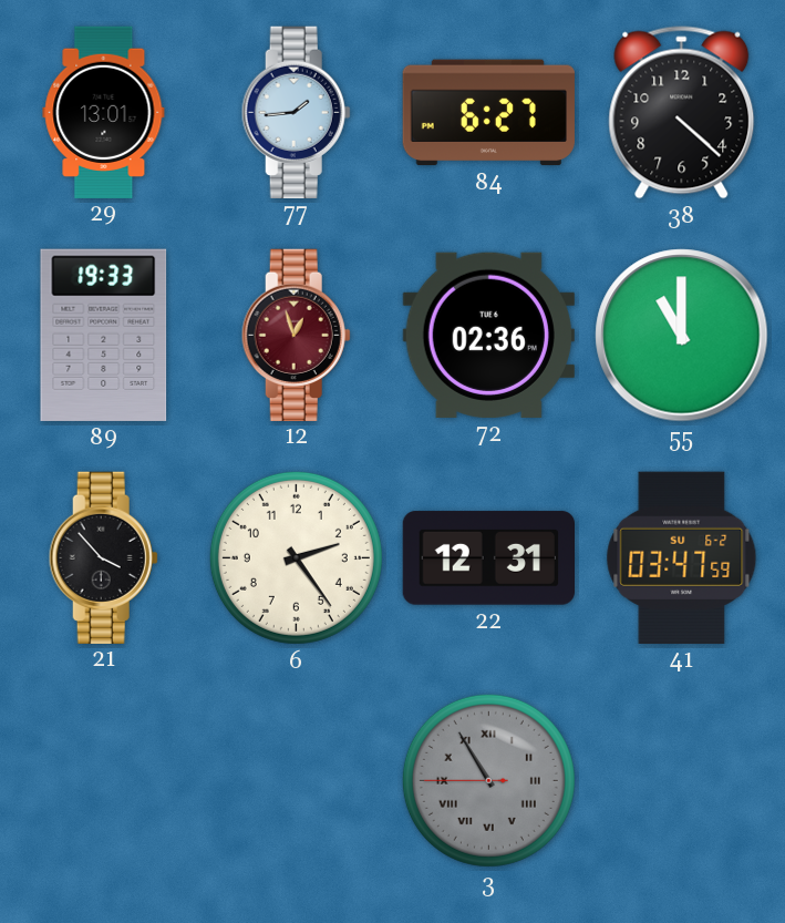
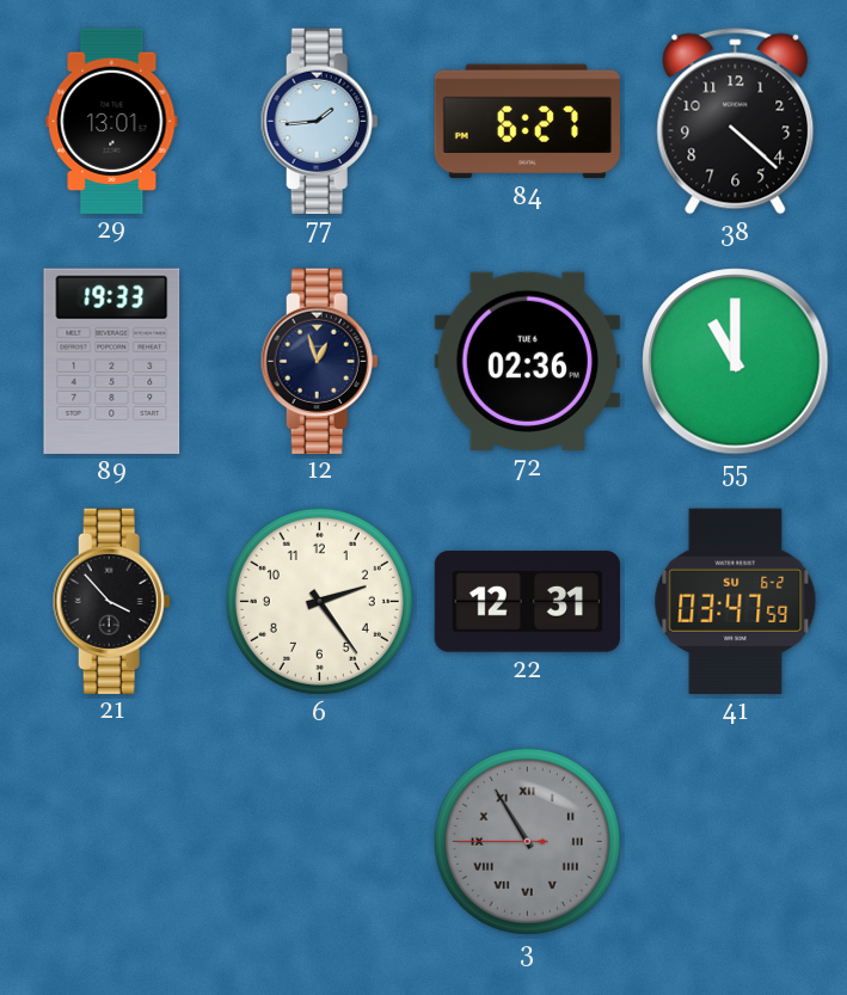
12 dial: burgundy -> navy
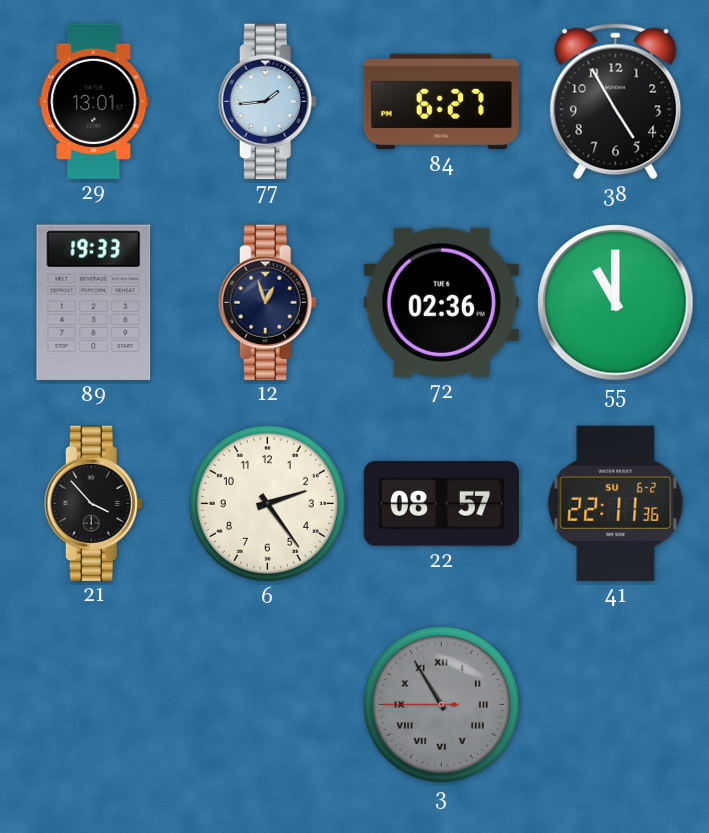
38: 4:22 -> 4:55
22: 12:31 -> 08:57
41: 03:47 -> 22:11
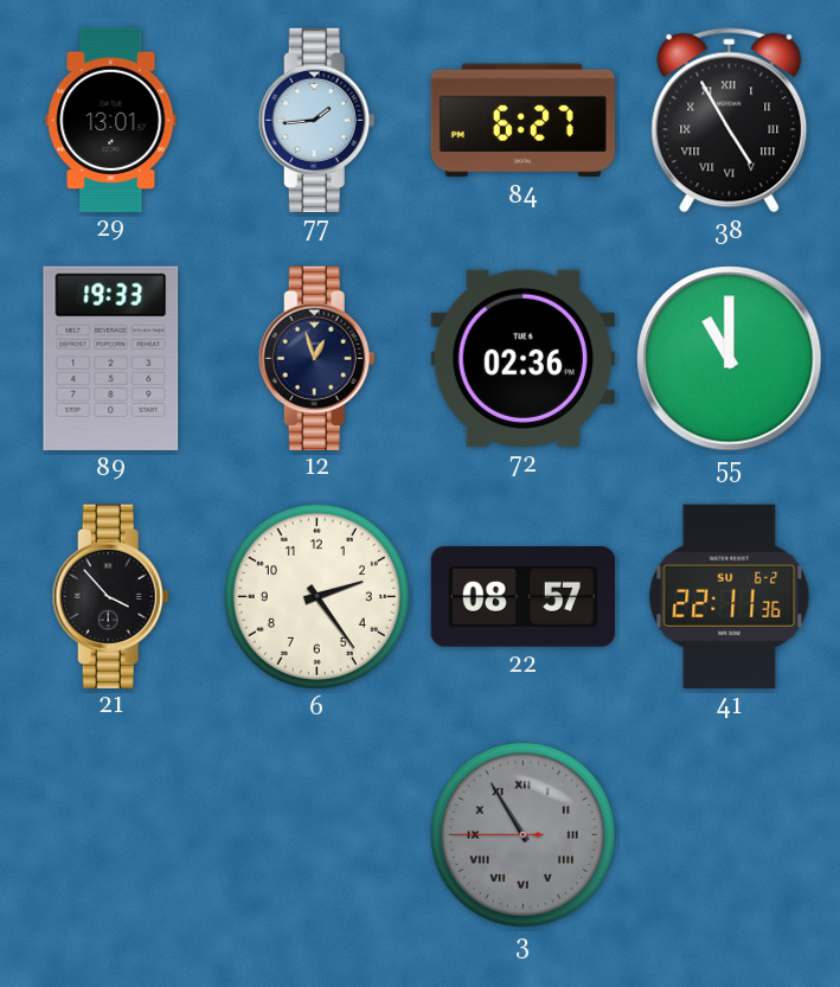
38 numerals: Arabic -> Roman
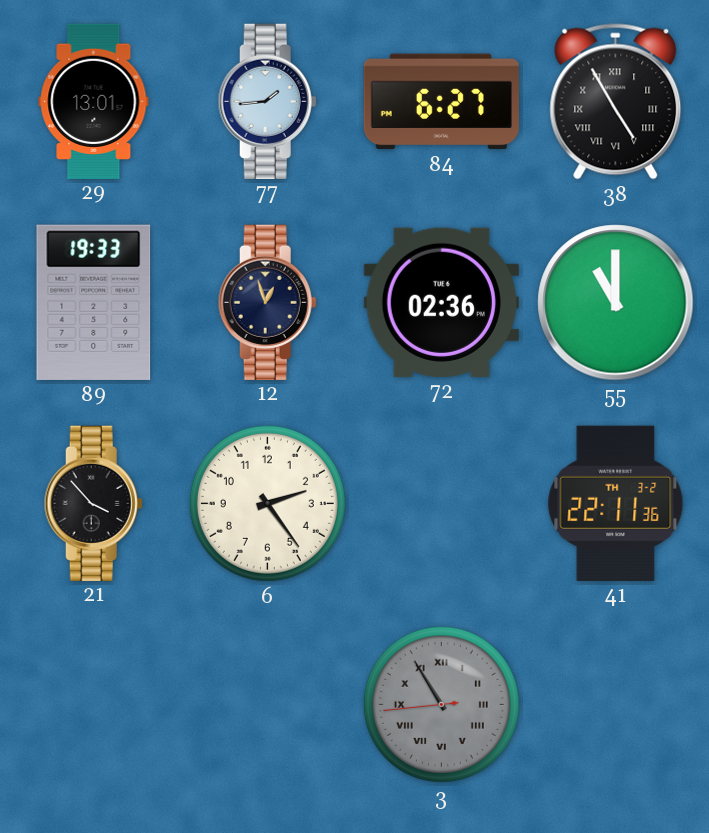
22: 08:57 -> none
41 date: SU 6-2 -> TH 3-2
3: 10:54:45 -> 10:54:44
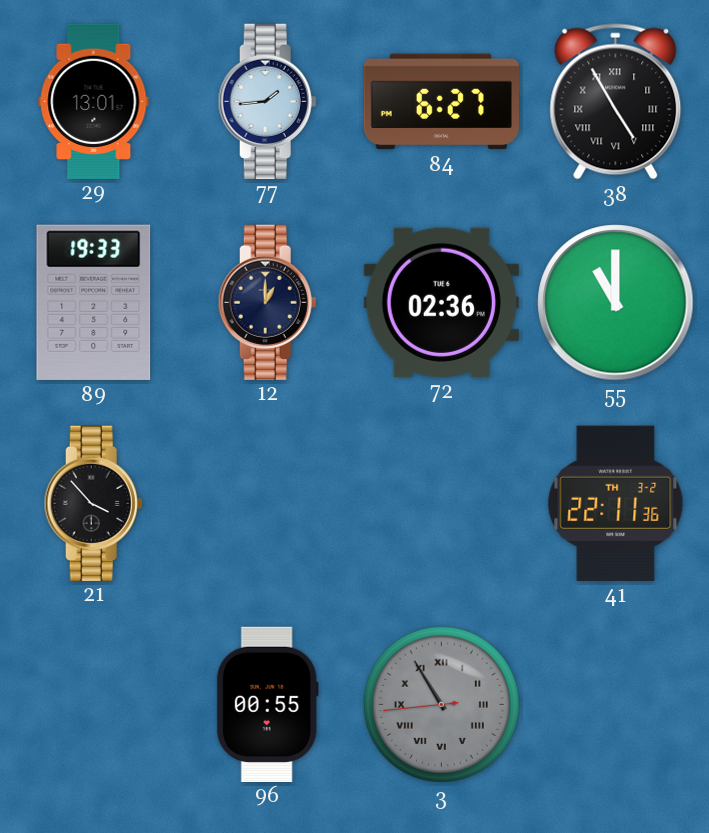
12: 12:57 -> 1:00
6: 2:24 -> none
96: none -> 00:55
